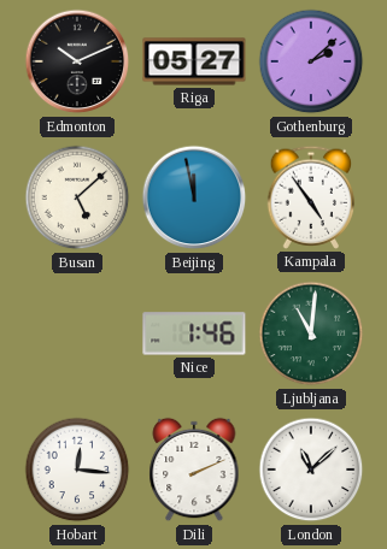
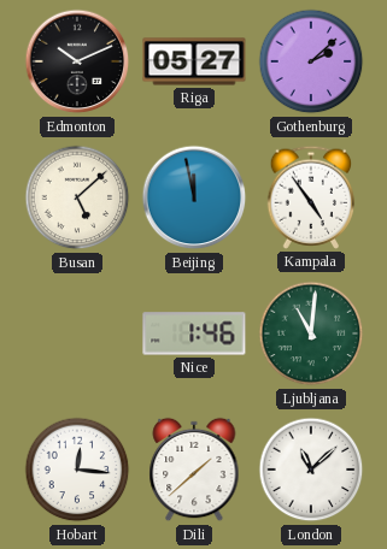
Dili: 2:11 -> 1:38
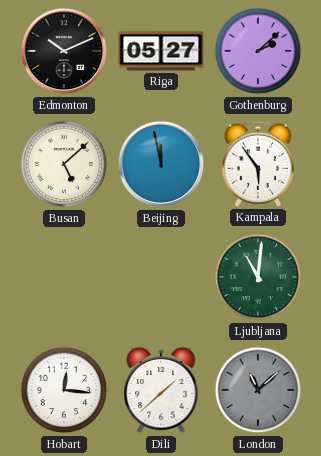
Kampala: 4:54 -> 5:54
Nice: 1:46 -> none
London dial: white -> grey
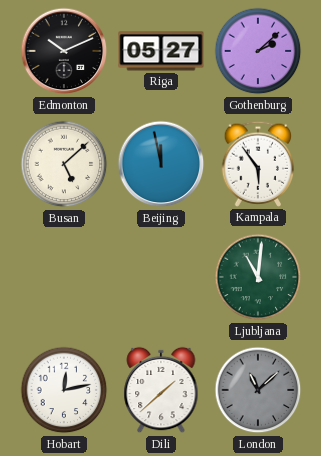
Hobart: 12:16 -> 12:13
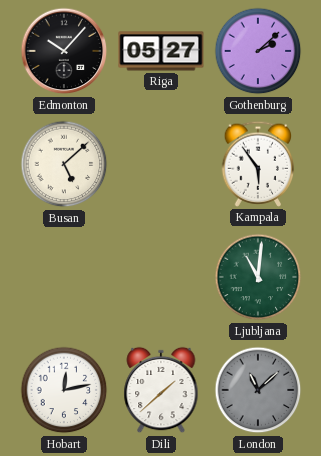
Edmonton: 10:11 -> 10:07
Beijing: 11:58 -> none
